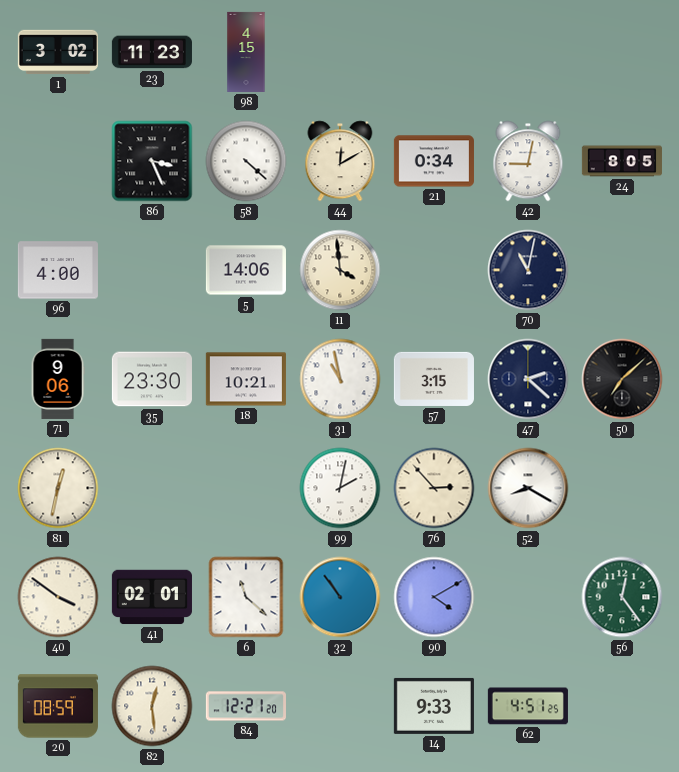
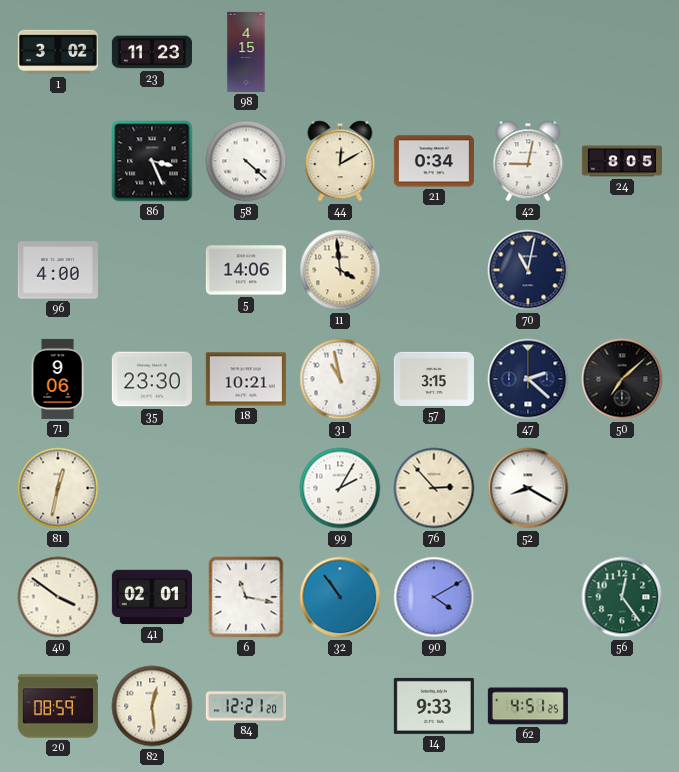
99: 2:02 -> 2:05
6: 11:22 -> 11:17
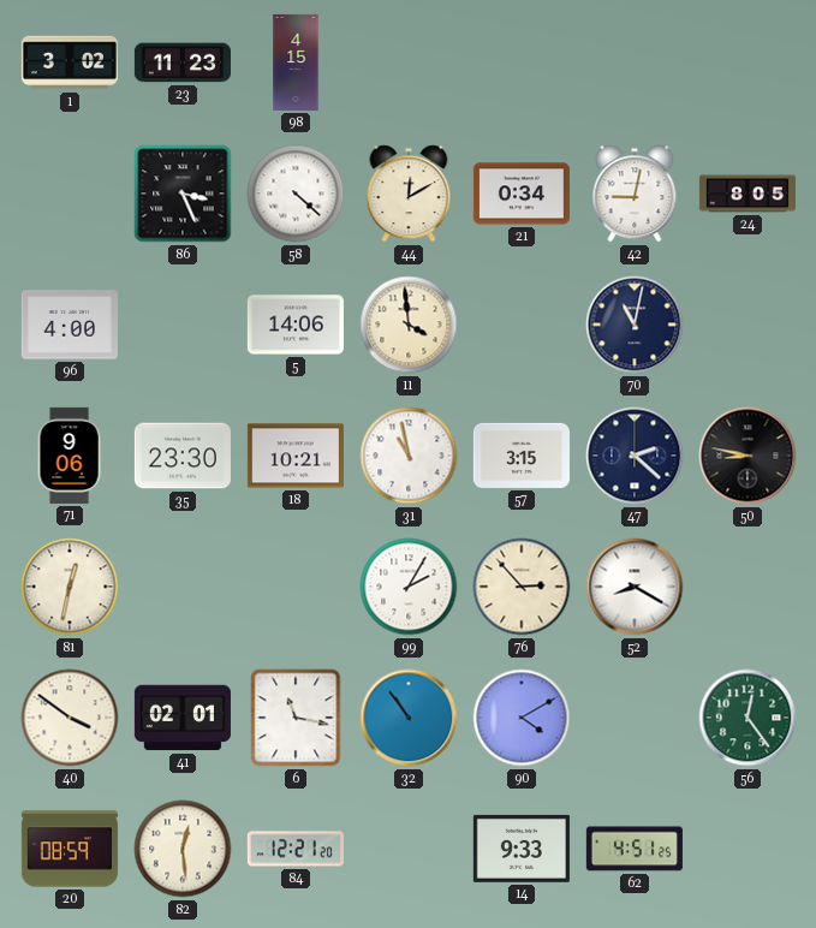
50: 7:08 -> 8:47
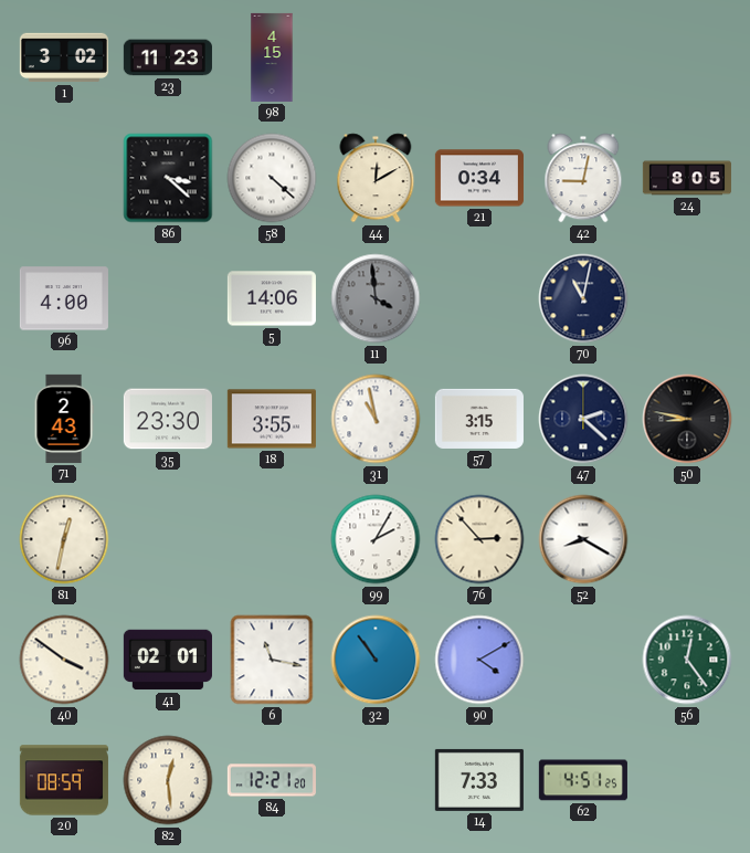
86: 3:26 -> 3:22
11 dial: cream -> grey
71: 9:06 -> 2:43
18: 10:21 -> 3:55
14: 9:33 -> 7:33
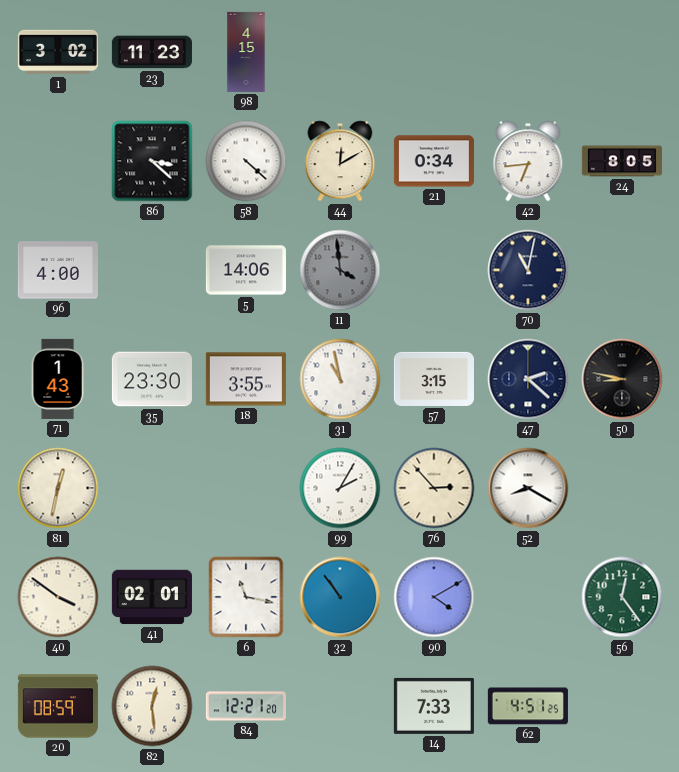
42: 9:02 -> 6:44
71: 2:43 -> 1:43
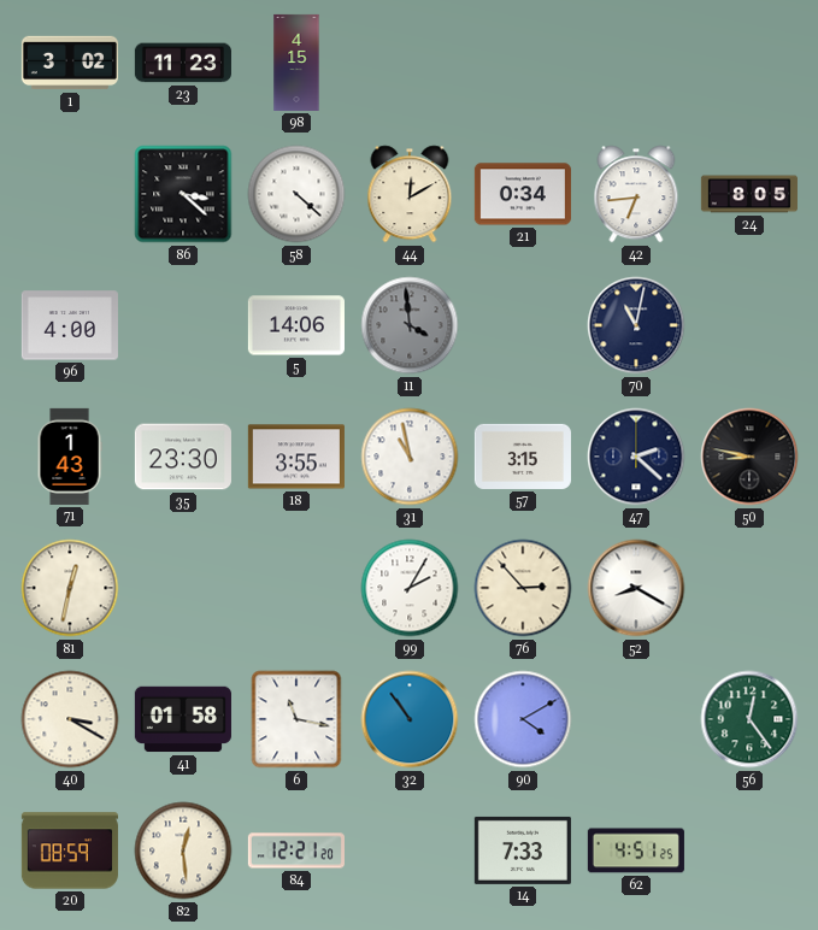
40: 3:51 -> 3:20
41: 02:01 -> 01:58
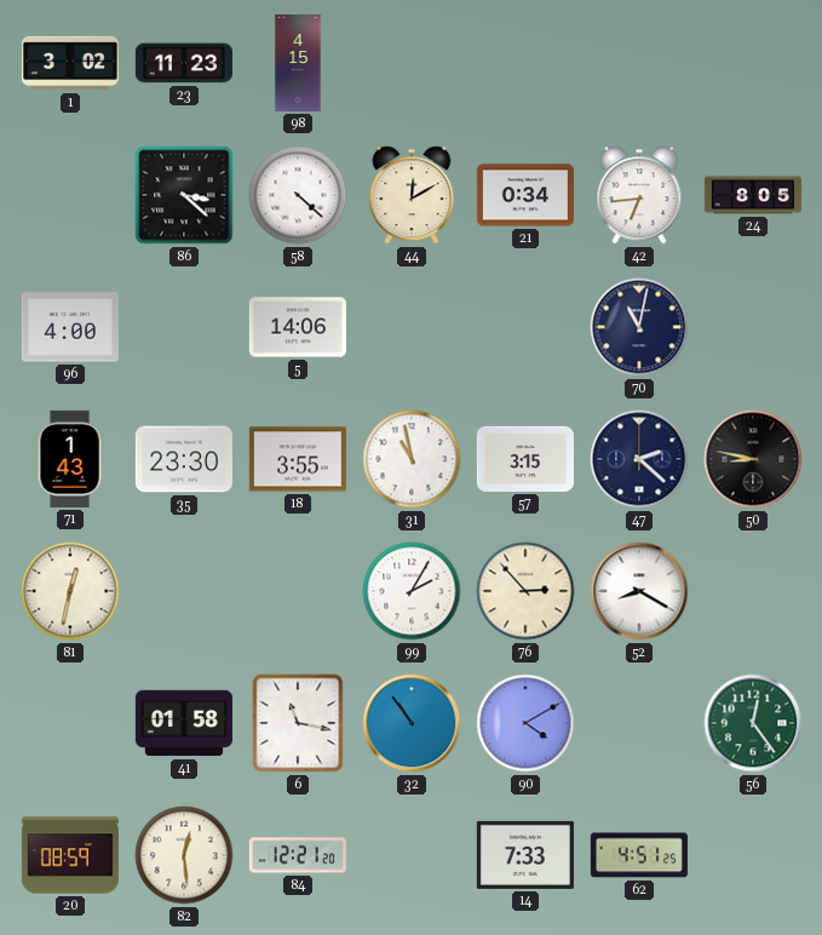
11: 3:59 -> none
40: 3:20 -> none
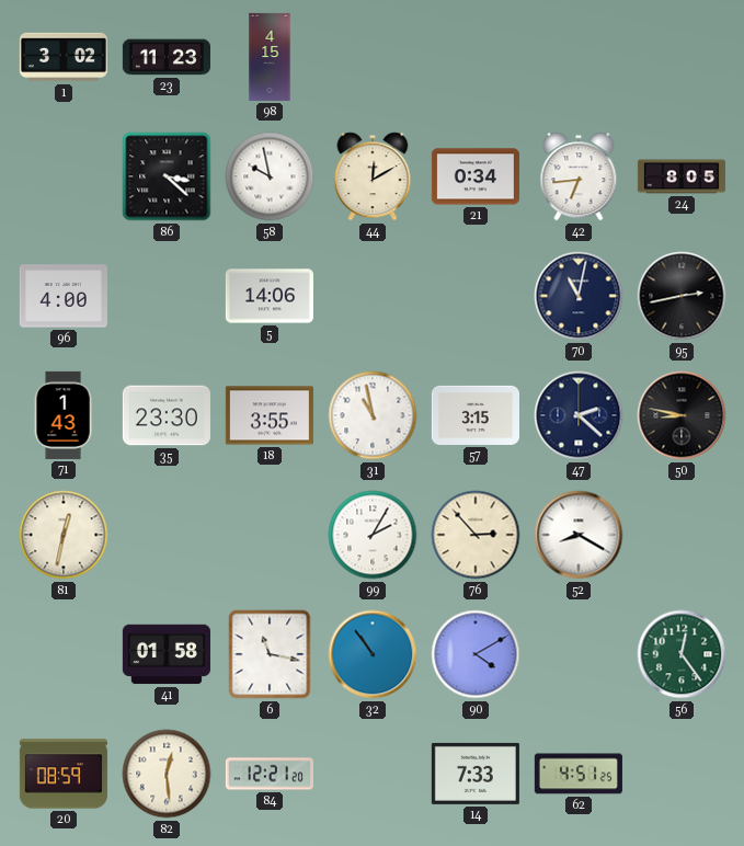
58: 4:22 -> 9:58
95: none -> 2:43
